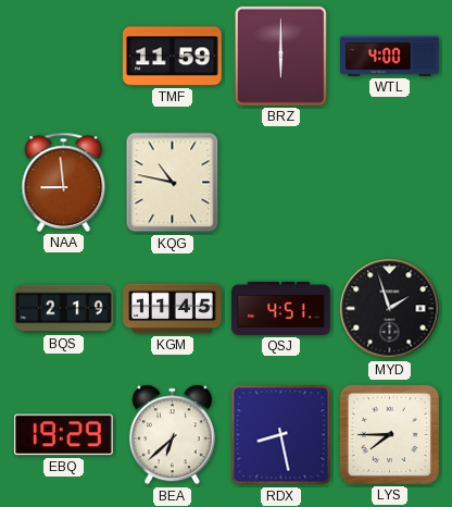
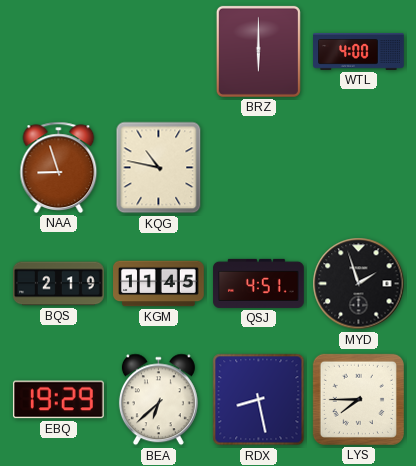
TMF: 11:59 -> none
NAA: 8:59 -> 8:57
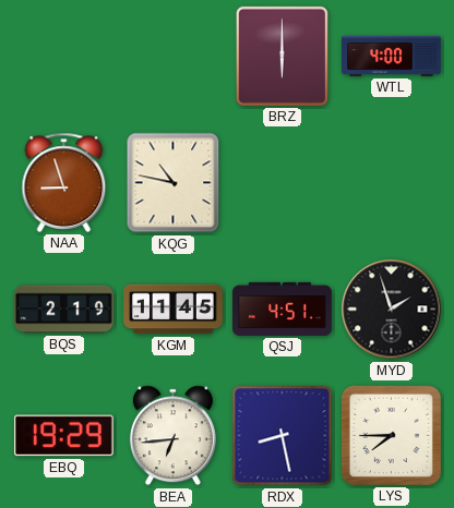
BEA: 6:38 -> 6:44
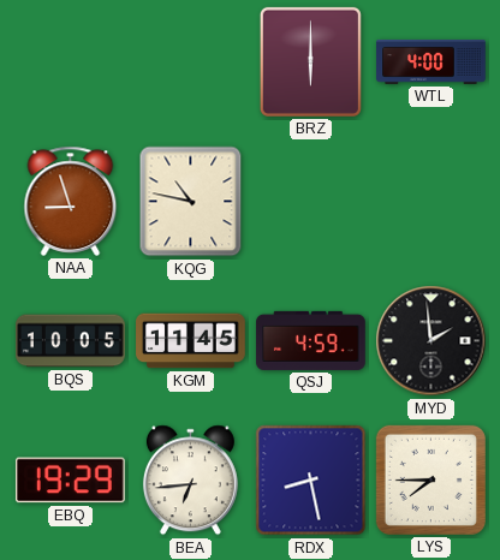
BQS: 2:19 -> 10:05
QSJ: 4:51 -> 4:59
MYD: 1:57 -> 1:59
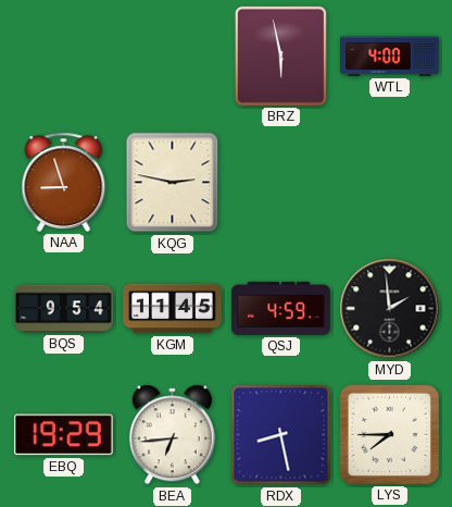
BRZ: 6:00 -> 5:58
KQG: 10:47 -> 2:47
BQS: 10:05 -> 9:54
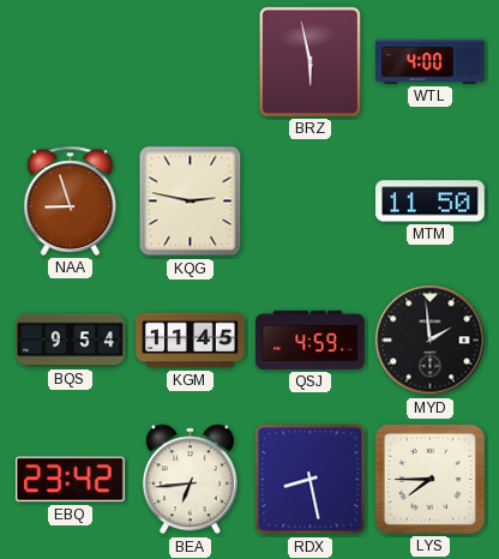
MTM: none -> 11:50
EBQ: 19:29 -> 23:42
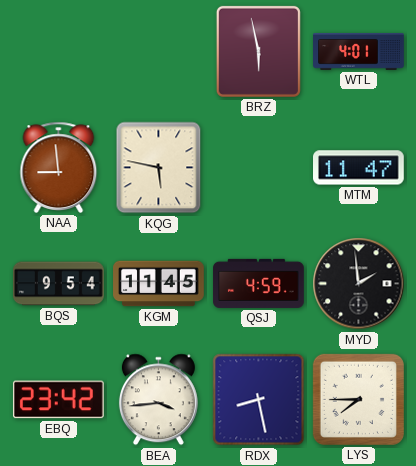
WTL: 4:00 -> 4:01
NAA: 8:57 -> 8:59
KQG: 2:47 -> 5:47
MTM: 11:50 -> 11:47
BEA: 6:44 -> 3:44
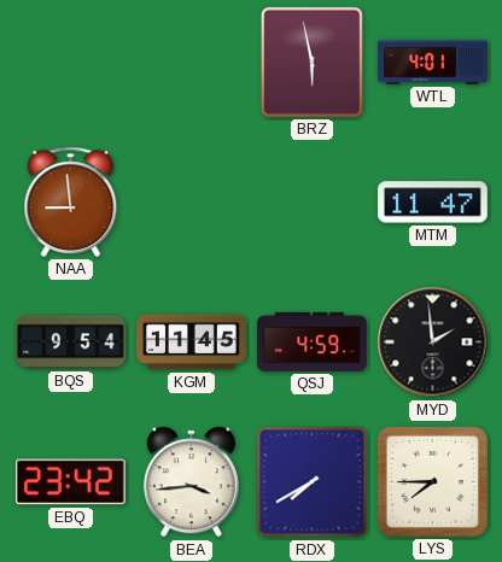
KQG: 5:47 -> none
RDX: 8:28 -> 7:40
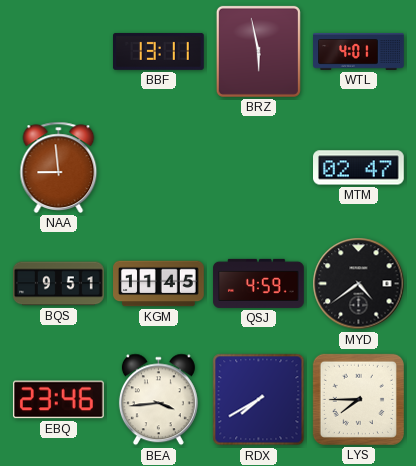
BBF: none -> 13:11
MTM: 11:47 -> 02:47
BQS: 9:54 -> 9:51
MYD: 1:59 -> 4:39
EBQ: 23:42 -> 23:46
